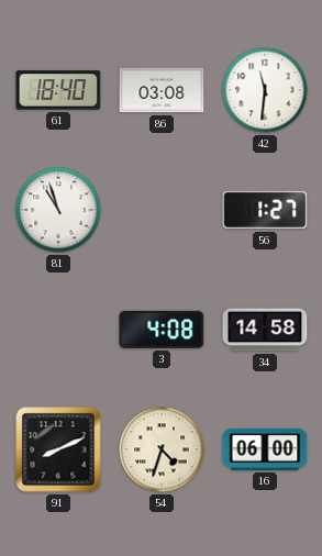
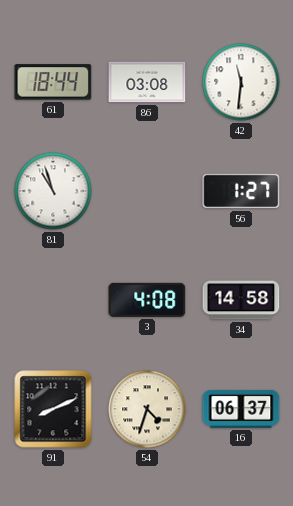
61: 18:40 -> 18:44
16: 06:00 -> 06:37
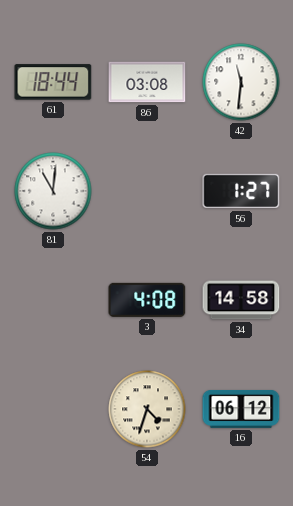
81: 10:57 -> 11:01
91: 8:11 -> none
16: 06:37 -> 06:12
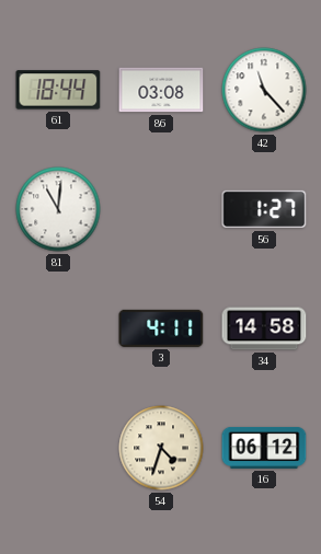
42: 11:31 -> 11:23
3: 4:08 -> 4:11
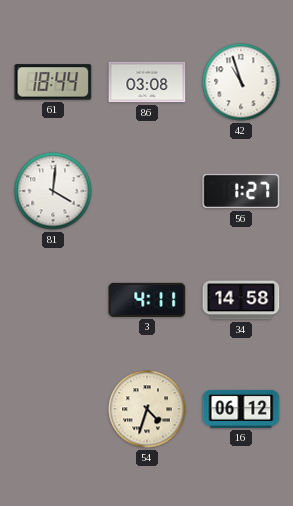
42: 11:23 -> 10:57
81: 11:01 -> 4:01
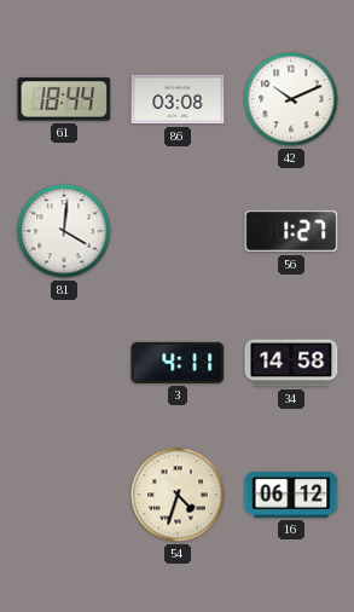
42: 10:57 -> 10:11
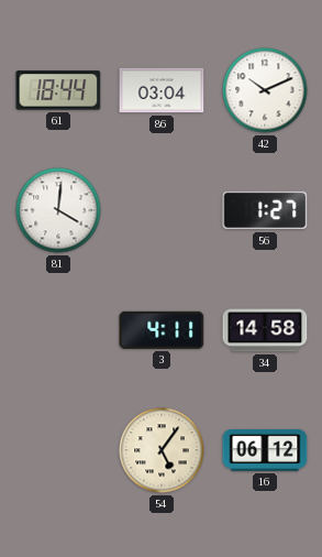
86: 03:08 -> 03:04
54: 4:33 -> 5:06
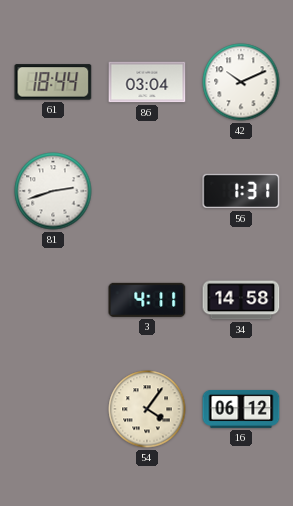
81: 4:01 -> 2:42
56: 1:27 -> 1:31
54: 5:06 -> 4:06
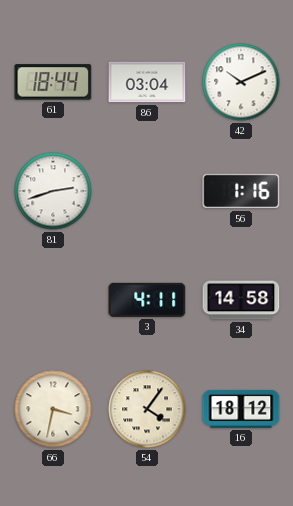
56: 1:31 -> 1:16
66: none -> 3:32
16: 06:12 -> 18:12
